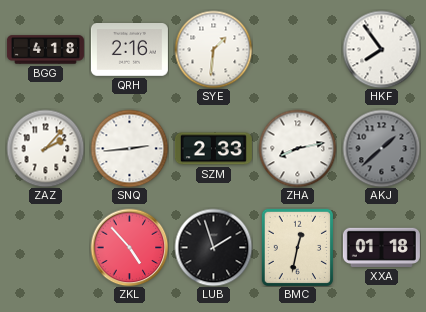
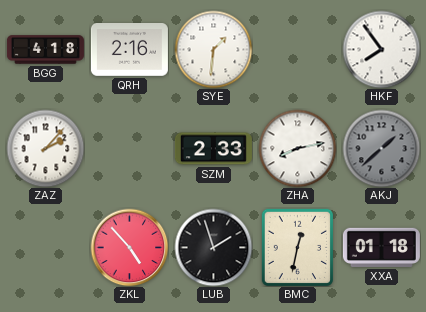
SNQ: 2:44 -> none
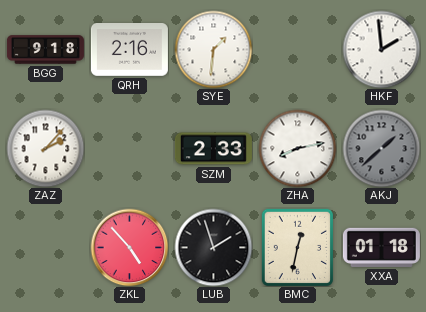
BGG: 4:18 -> 9:18
HKF: 7:54 -> 1:59
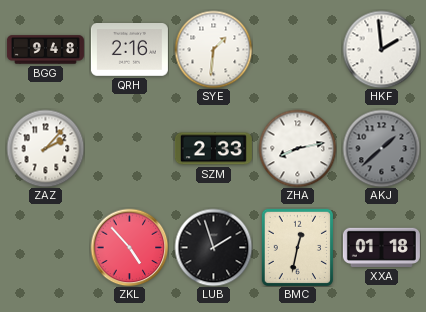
BGG: 9:18 -> 9:48
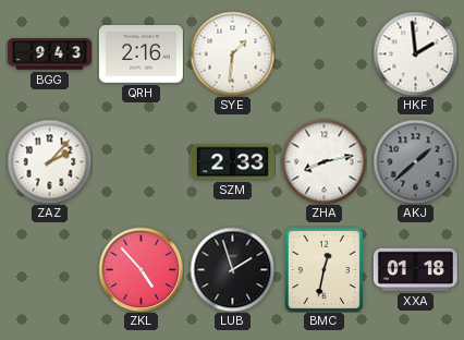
BGG: 9:48 -> 9:43
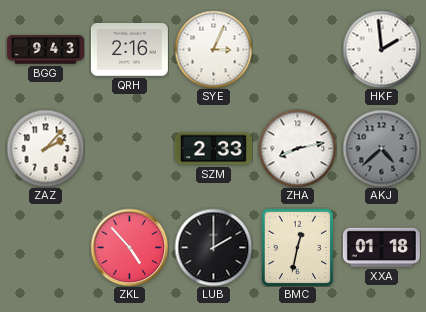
SYE: 1:31 -> 3:04
AKJ: 1:38 -> 4:38
LUB: 1:57 -> 2:00
